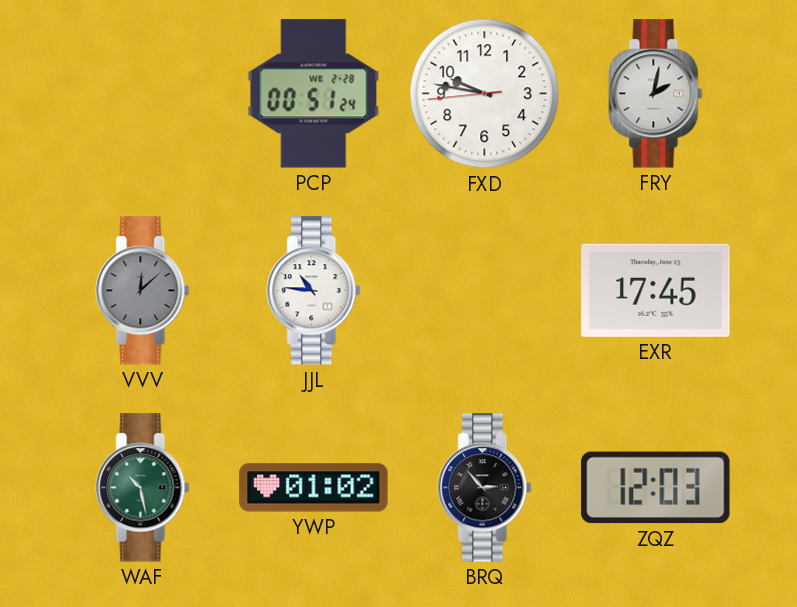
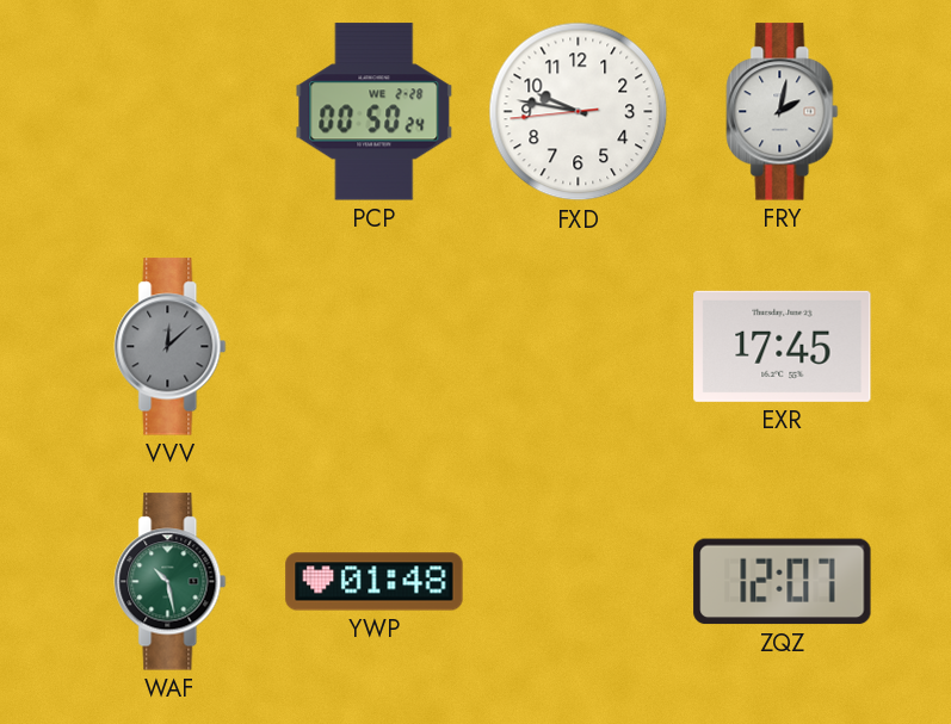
PCP: 00:51 -> 00:50
JJL: 10:46 -> none
YWP: 01:02 -> 01:48
BRQ: 2:53 -> none
ZQZ: 12:03 -> 12:07
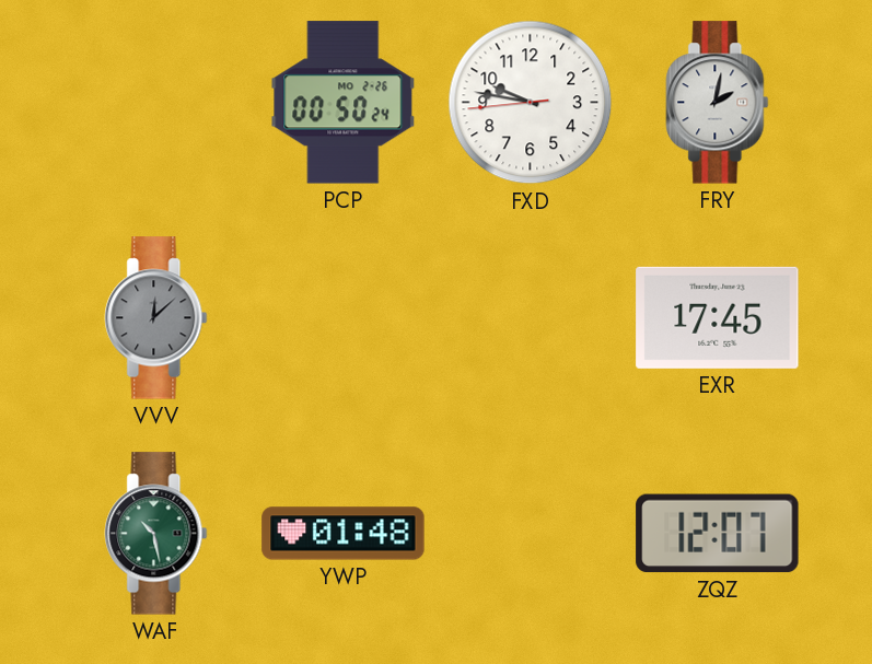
PCP date: WE 2-28 -> MO 2-26
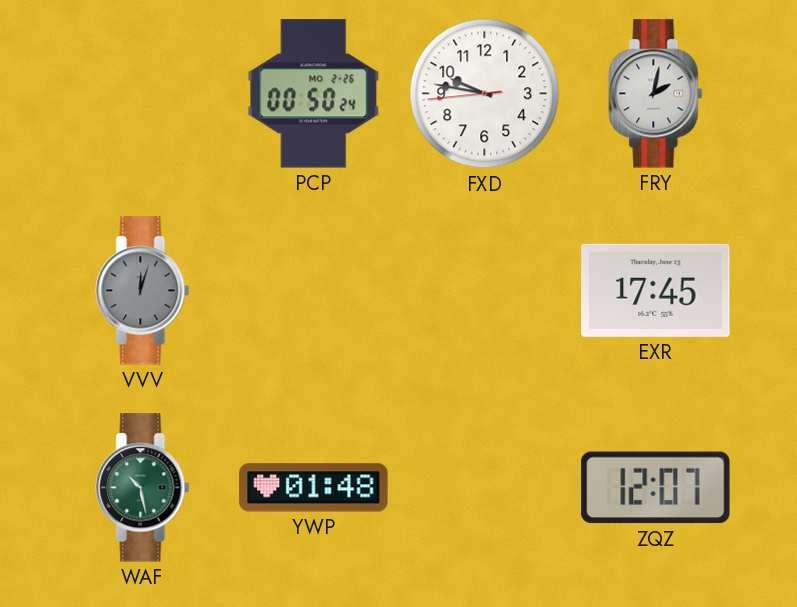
VVV: 12:08 -> 12:03
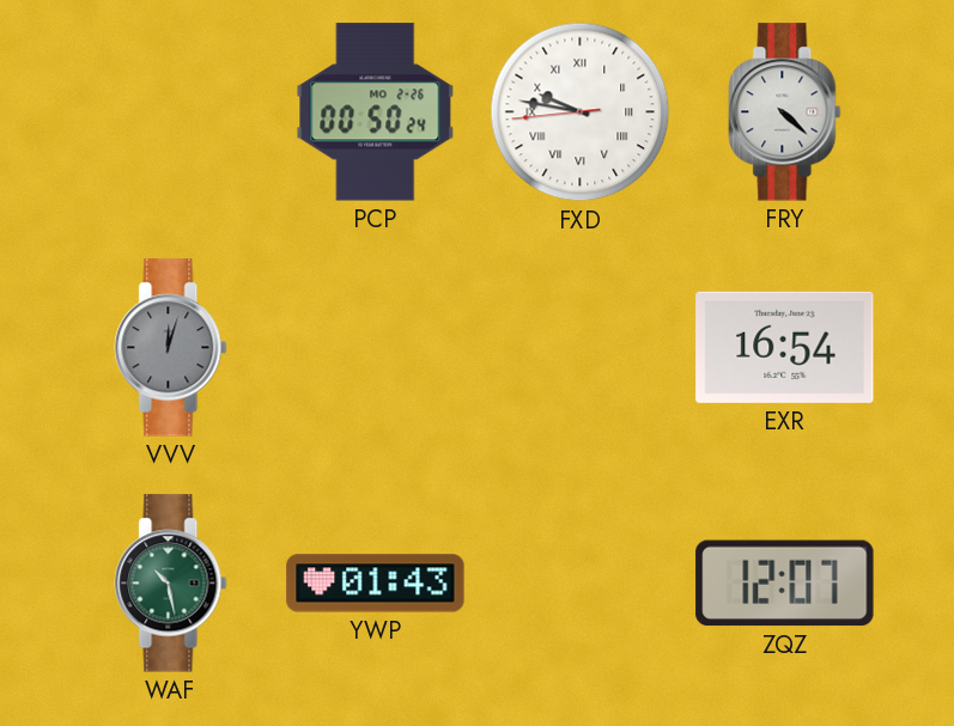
FXD numerals: Arabic -> Roman
FRY: 2:02 -> 4:22
EXR: 17:45 -> 16:54
YWP: 01:48 -> 01:43
